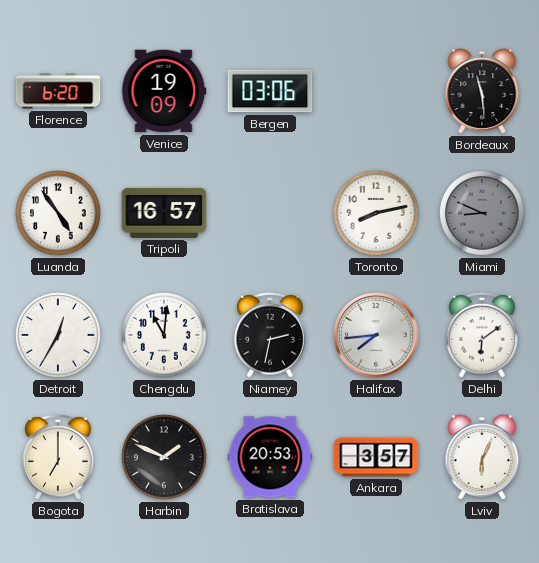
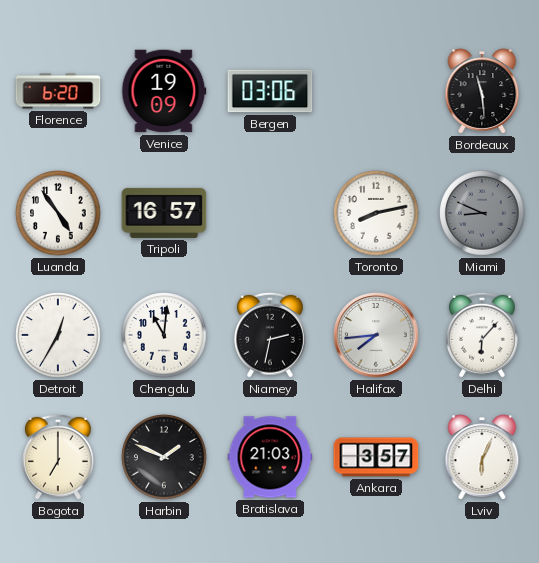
Delhi: 6:09 -> 6:07
Bratislava: 20:53 -> 21:03
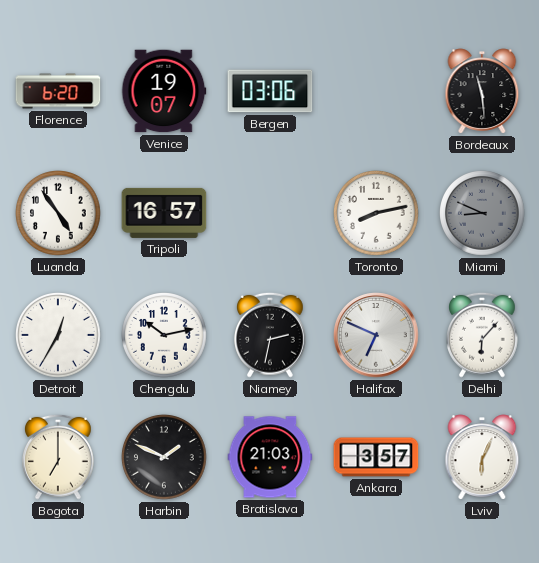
Venice: 19:09 -> 19:07
Chengdu: 11:01 -> 10:13
Halifax: 7:44 -> 6:49
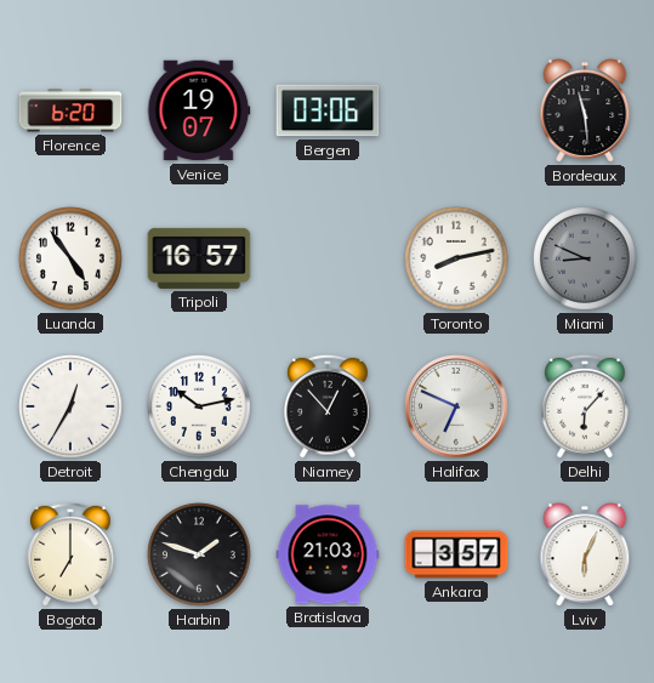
Niamey: 2:32 -> 12:53
Harbin: 1:49 -> 1:48
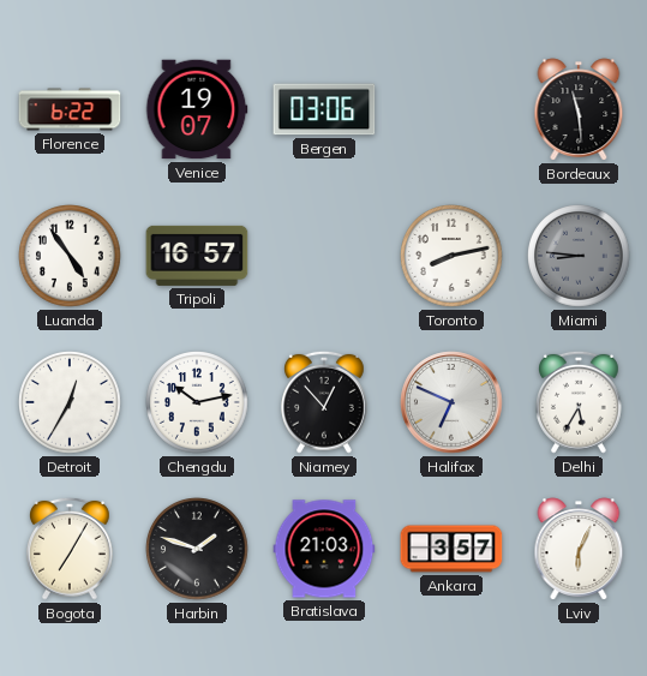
Florence: 6:20 -> 6:22
Miami: 8:49 -> 8:46
Delhi: 6:07 -> 5:35
Bogota: 7:00 -> 7:05
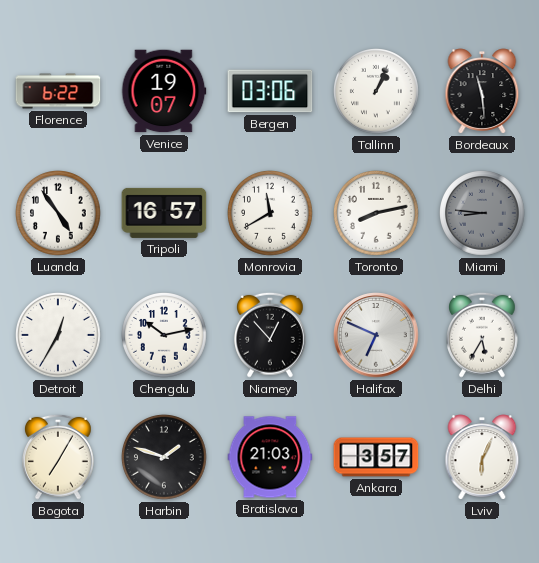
Tallinn: none -> 1:04
Monrovia: none -> 11:40
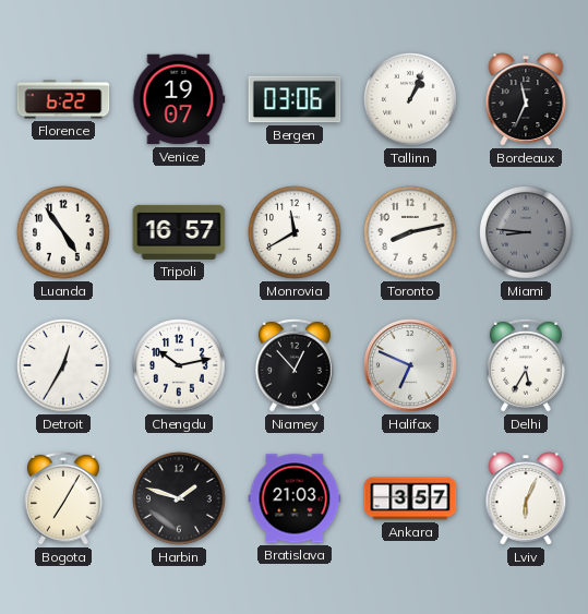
Bordeaux: 11:29 -> 11:34
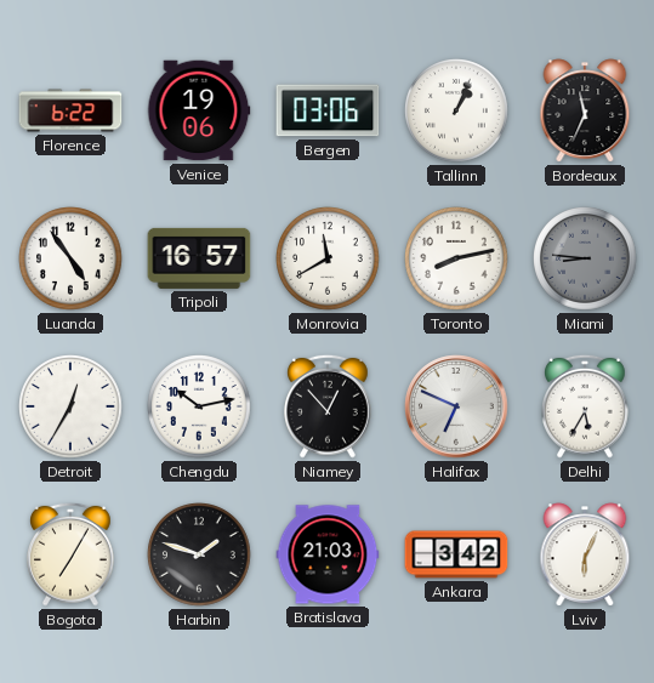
Venice: 19:07 -> 19:06
Ankara: 3:57 -> 3:42
